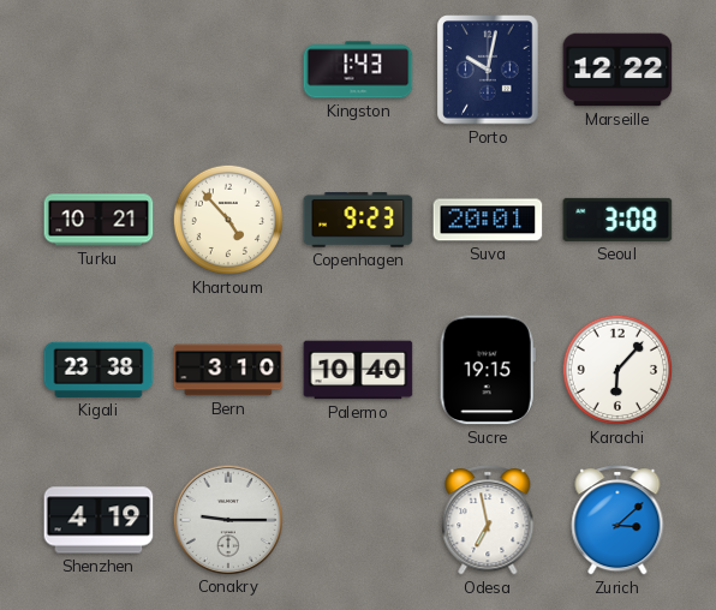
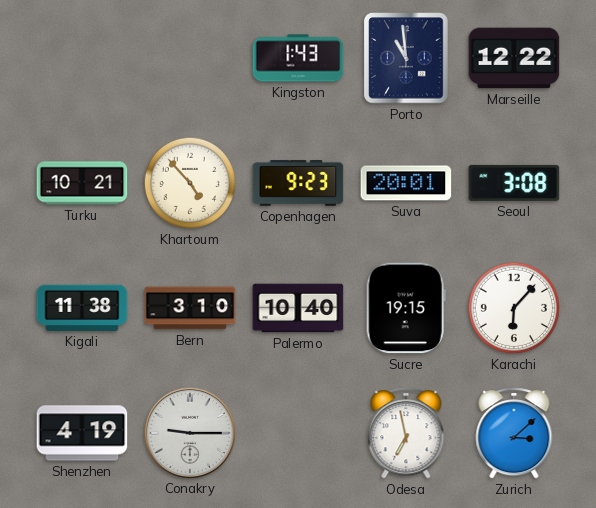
Porto: 10:02 -> 10:59
Kigali: 23:38 -> 11:38
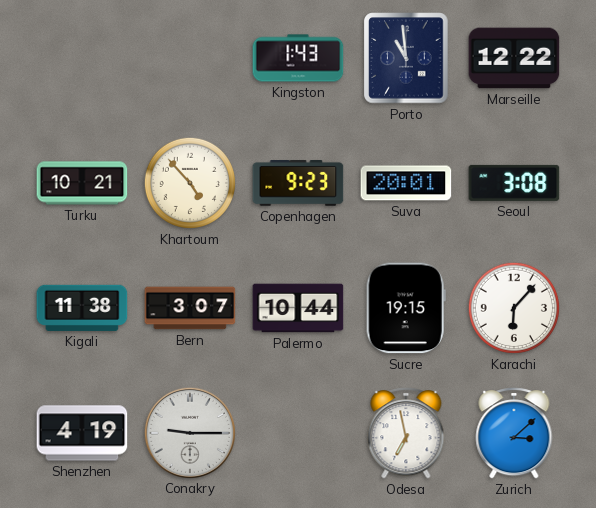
Bern: 3:10 -> 3:07
Palermo: 10:40 -> 10:44
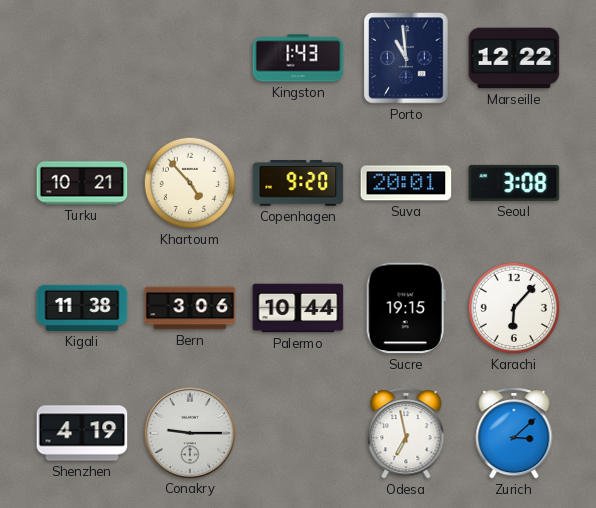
Copenhagen: 9:23 -> 9:20
Bern: 3:07 -> 3:06
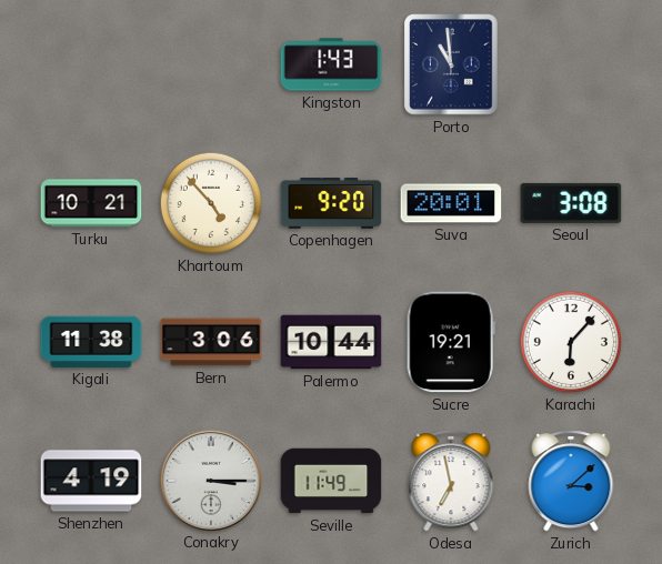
Marseille: 12:22 -> none
Sucre: 19:15 -> 19:21
Conakry: 9:15 -> 3:15
Seville: none -> 11:49
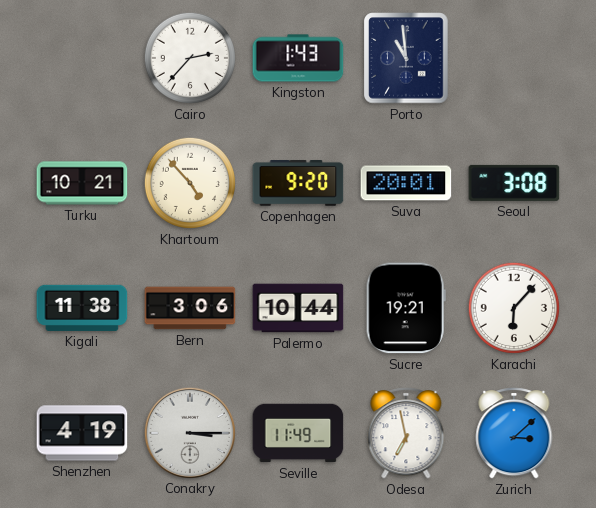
Cairo: none -> 2:37
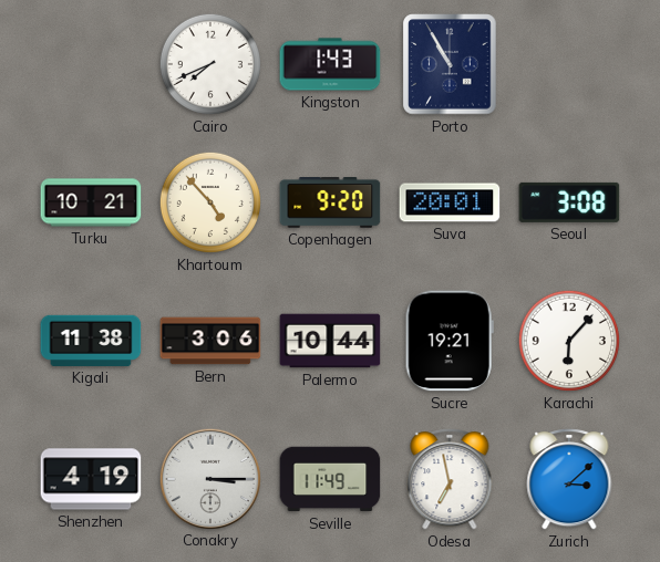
Cairo: 2:37 -> 7:41
Porto: 10:59 -> 10:55
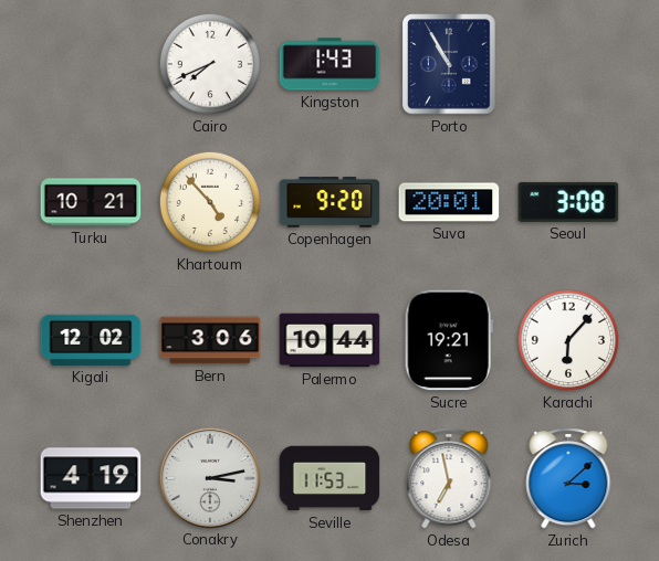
Kigali: 11:38 -> 12:02
Conakry: 3:15 -> 3:13
Seville: 11:49 -> 11:53
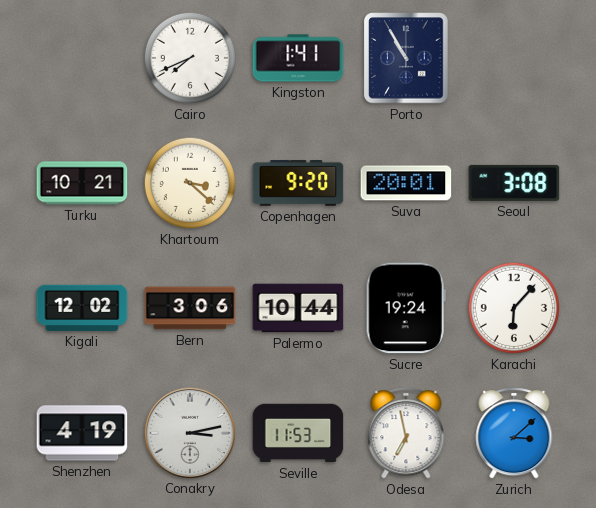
Kingston: 1:43 -> 1:41
Khartoum: 4:53 -> 3:22
Sucre: 19:21 -> 19:24
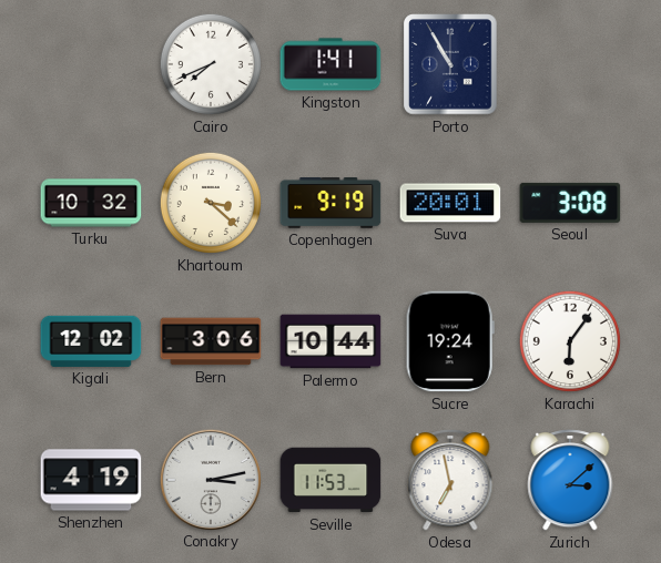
Turku: 10:21 -> 10:32
Copenhagen: 9:20 -> 9:19
Karachi: 6:07 -> 6:06
